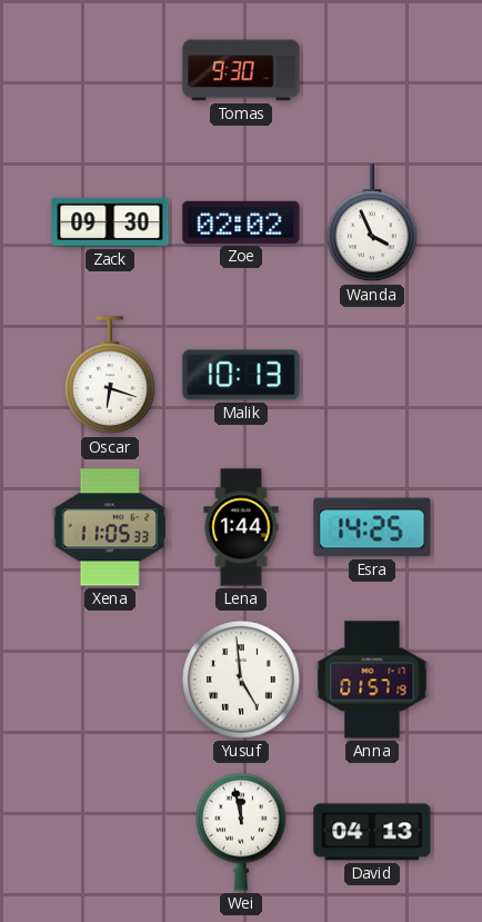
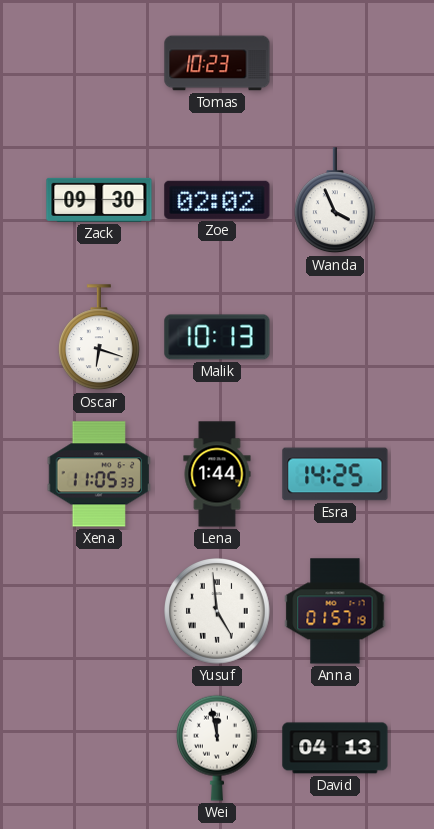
Tomas: 9:30 -> 10:23
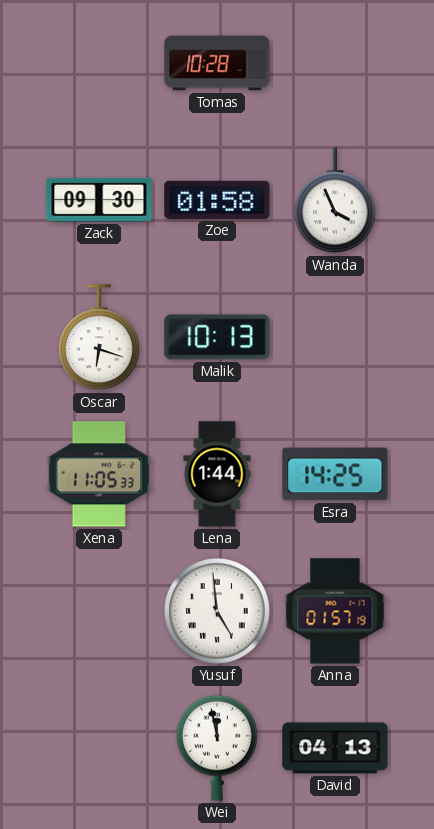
Tomas: 10:23 -> 10:28
Zoe: 02:02 -> 01:58
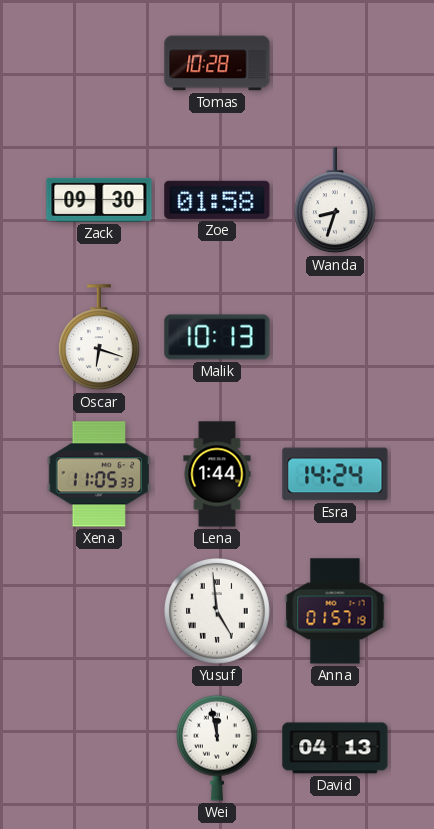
Wanda: 3:56 -> 8:33
Esra: 14:25 -> 14:24
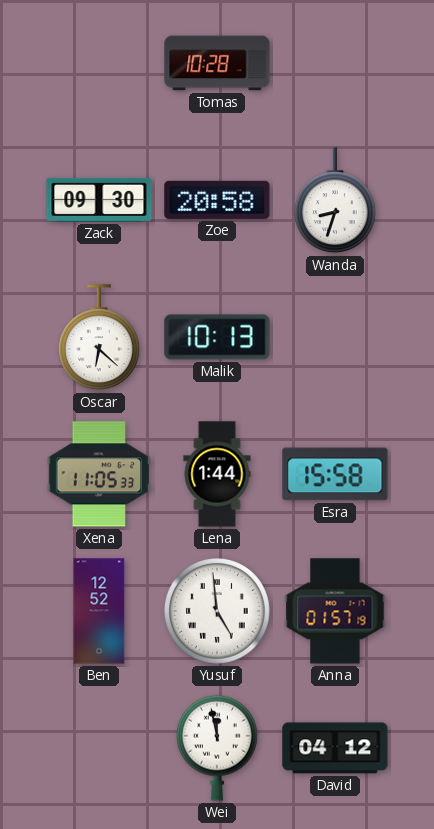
Zoe: 01:58 -> 20:58
Oscar: 6:18 -> 6:22
Esra: 14:24 -> 15:58
Ben: none -> 12:52
David: 04:13 -> 04:12
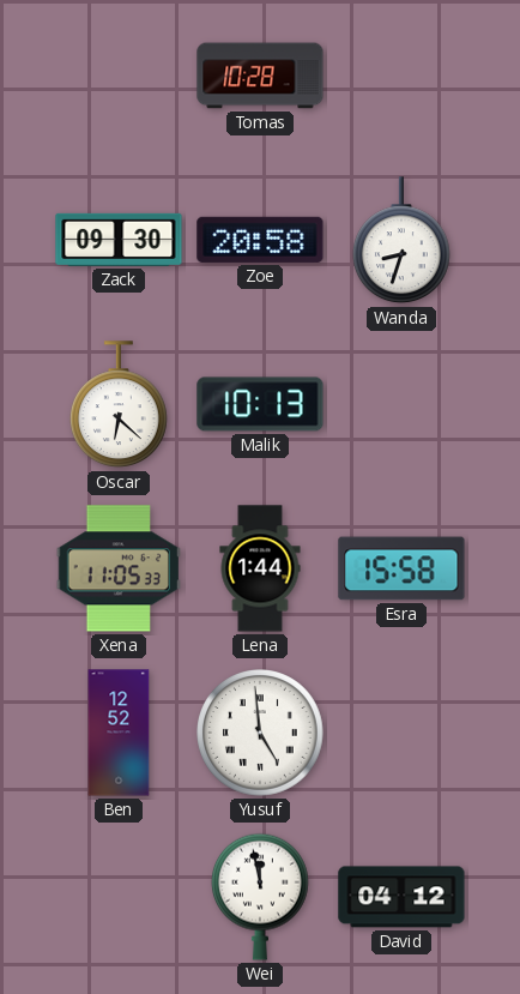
Anna: 01:57 -> none
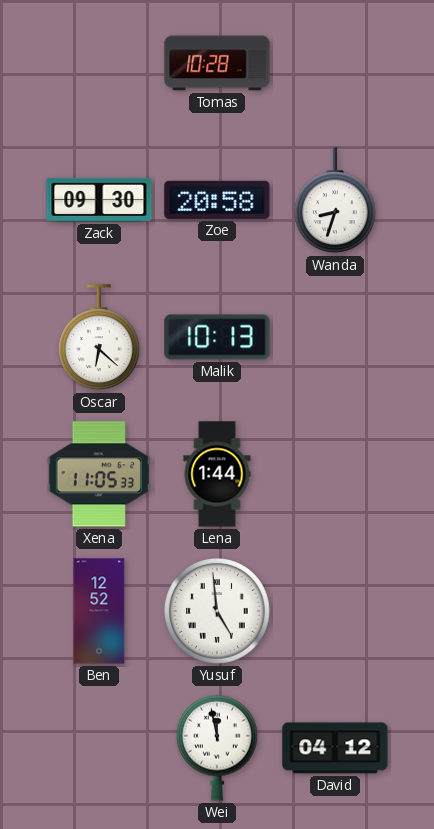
Esra: 15:58 -> none
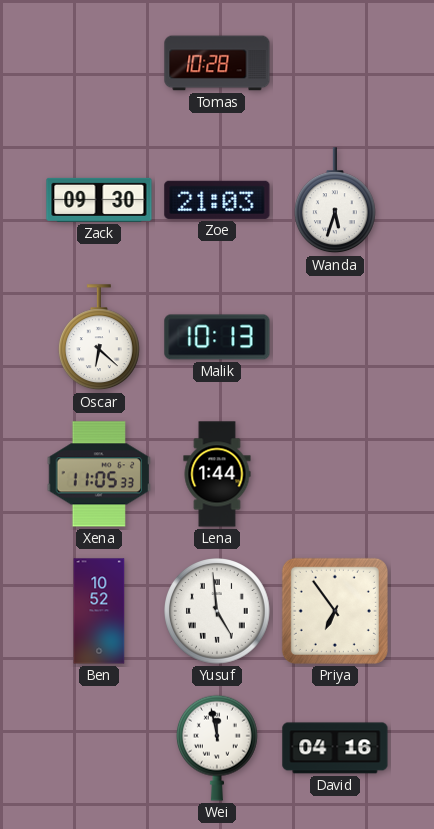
Zoe: 20:58 -> 21:03
Wanda: 8:33 -> 5:33
Ben: 12:52 -> 10:52
Priya: none -> 6:54
David: 04:12 -> 04:16
